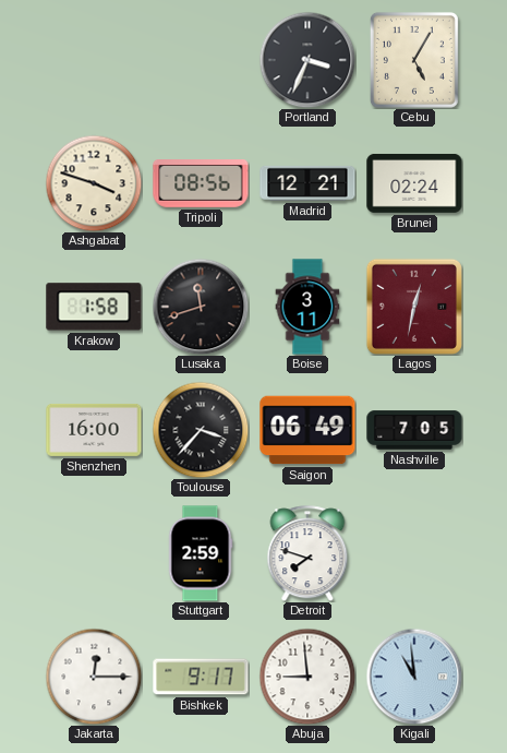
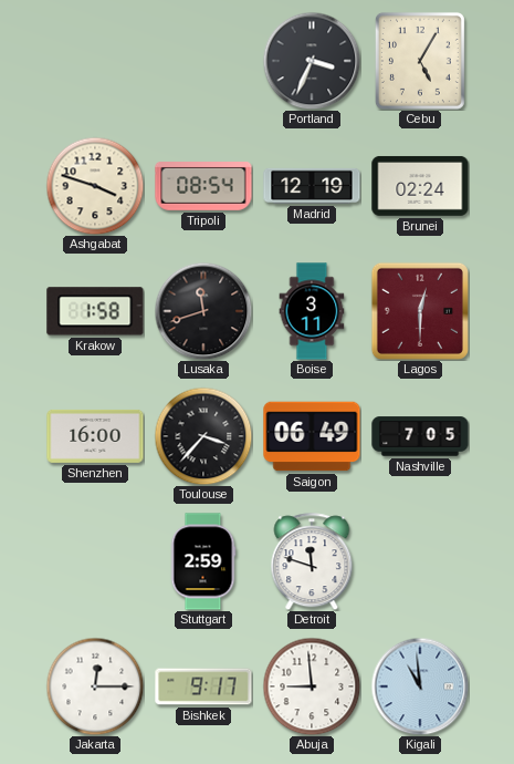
Tripoli: 08:56 -> 08:54
Madrid: 12:21 -> 12:19
Lagos: 12:32 -> 12:30
Detroit: 7:48 -> 11:48
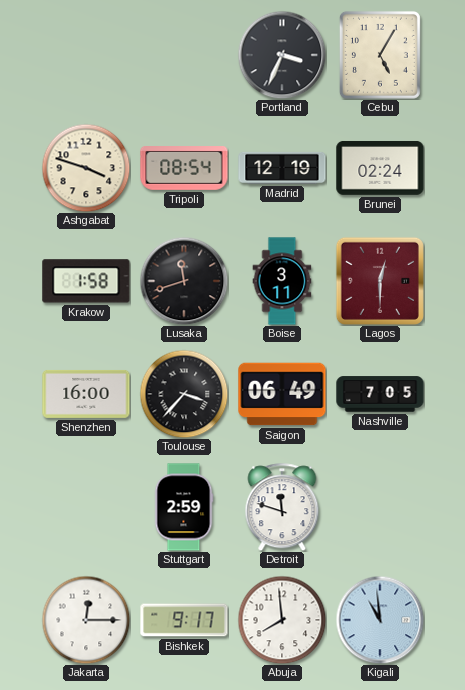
Abuja: 8:59 -> 7:59
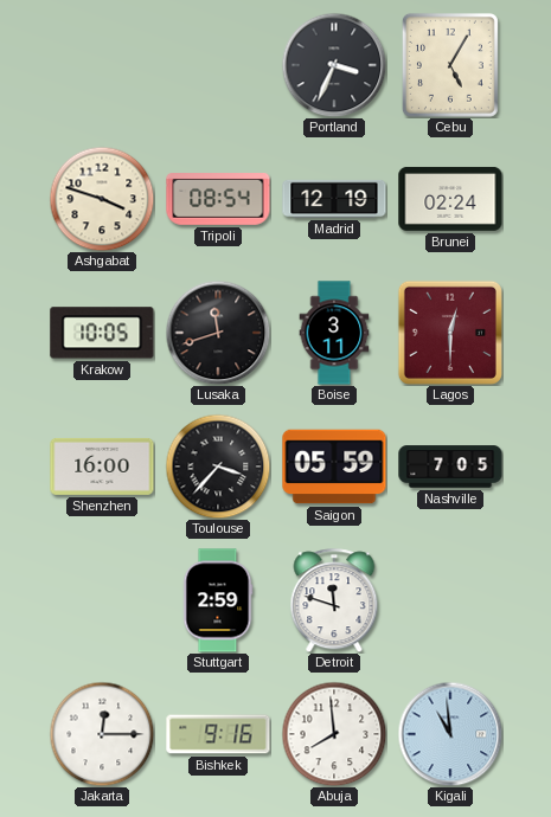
Krakow: 1:58 -> 10:05
Saigon: 06:49 -> 05:59
Bishkek: 9:17 -> 9:16
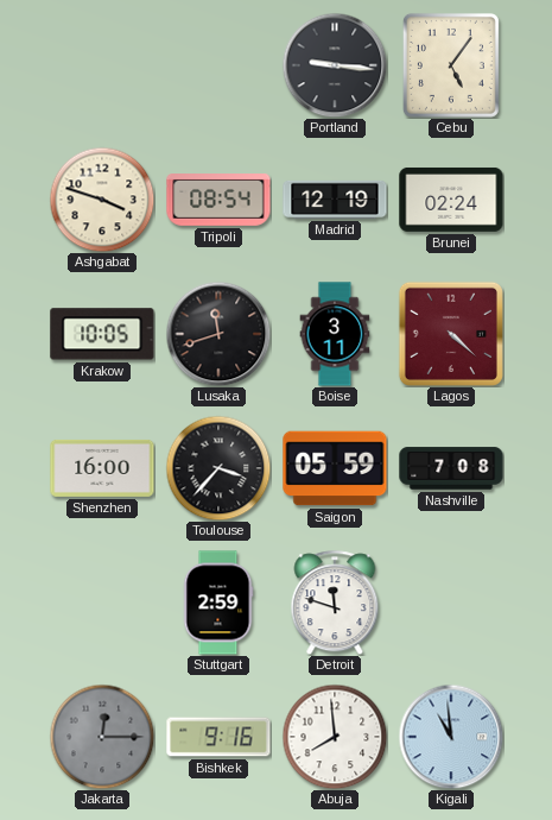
Portland: 3:34 -> 9:16
Cebu: 5:05 -> 5:06
Lagos: 12:30 -> 4:22
Nashville: 7:05 -> 7:08
Jakarta dial: white -> grey
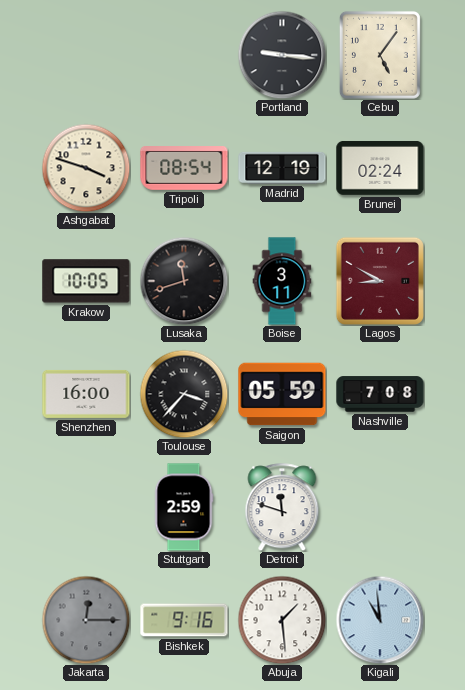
Lagos: 4:22 -> 8:50
Abuja: 7:59 -> 1:29
